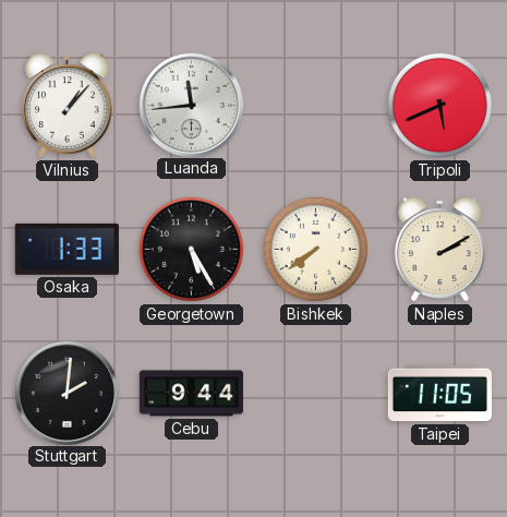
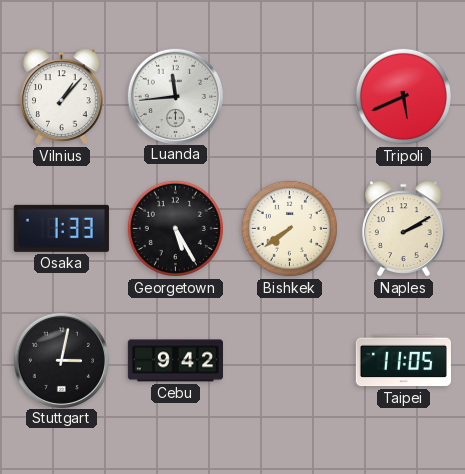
Stuttgart: 2:01 -> 3:02
Cebu: 9:44 -> 9:42
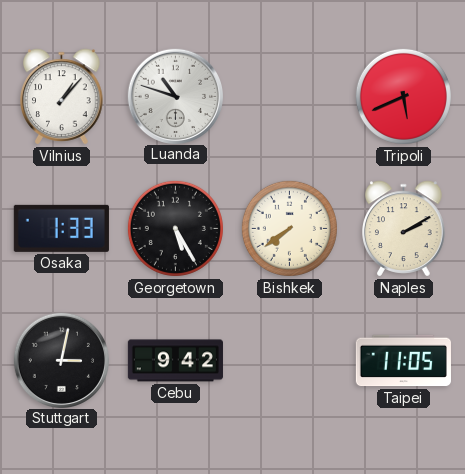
Luanda: 11:44 -> 10:48
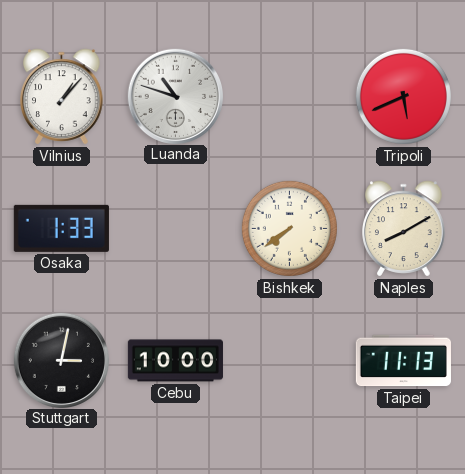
Georgetown: 5:25 -> none
Naples: 2:10 -> 8:10
Cebu: 9:42 -> 10:00
Taipei: 11:05 -> 11:13
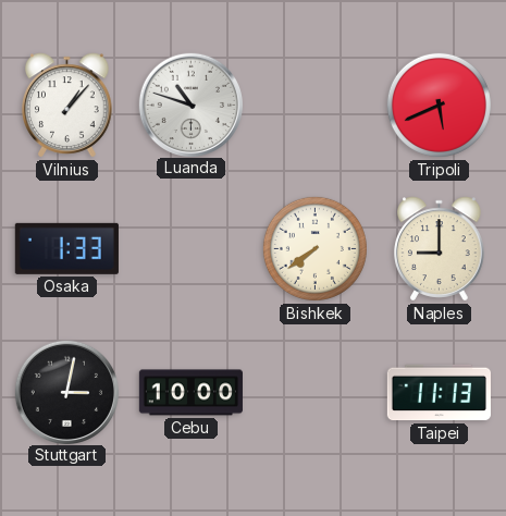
Naples: 8:10 -> 9:00
